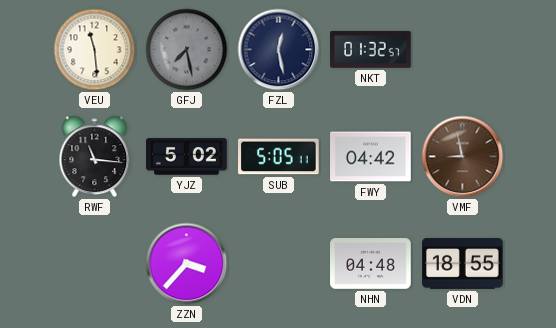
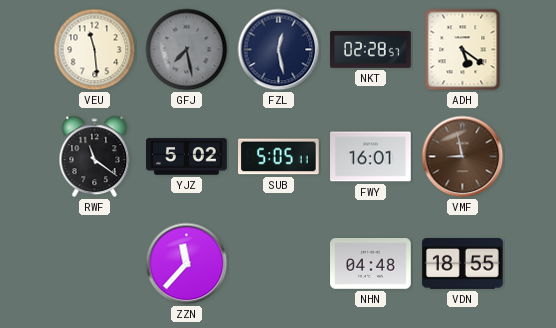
NKT: 01:32 -> 02:28
ADH: none -> 5:21
RWF: 11:16 -> 11:21
FWY: 04:42 -> 16:01
ZZN: 3:37 -> 11:37
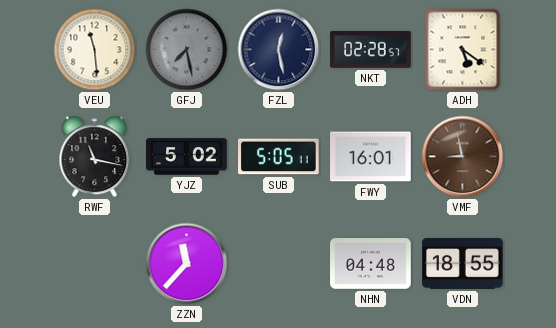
RWF: 11:21 -> 11:17
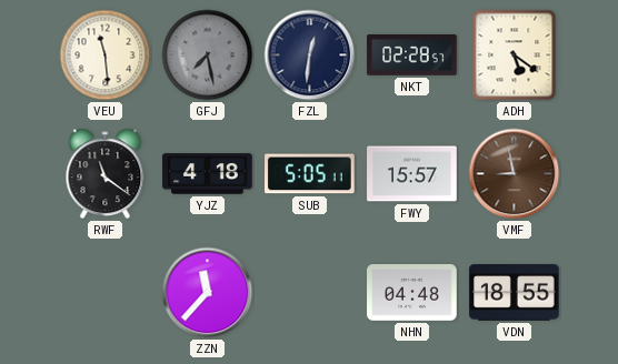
FZL: 12:28 -> 12:31
RWF: 11:17 -> 11:21
YJZ: 5:02 -> 4:18
FWY: 16:01 -> 15:57
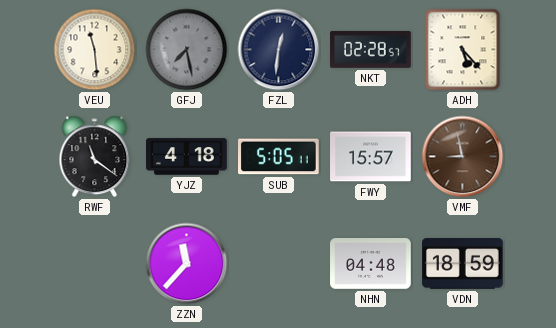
ADH: 5:21 -> 5:23
VDN: 18:55 -> 18:59
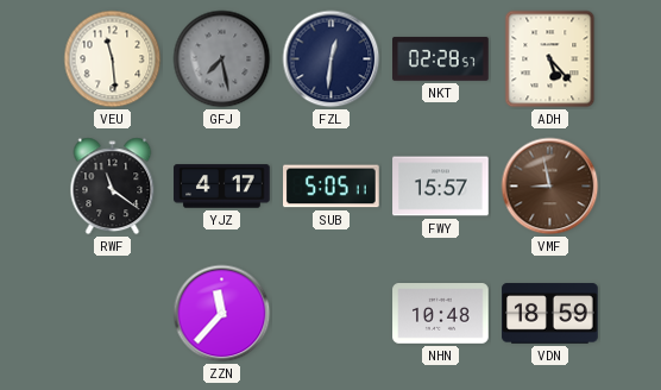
YJZ: 4:18 -> 4:17
NHN: 04:48 -> 10:48
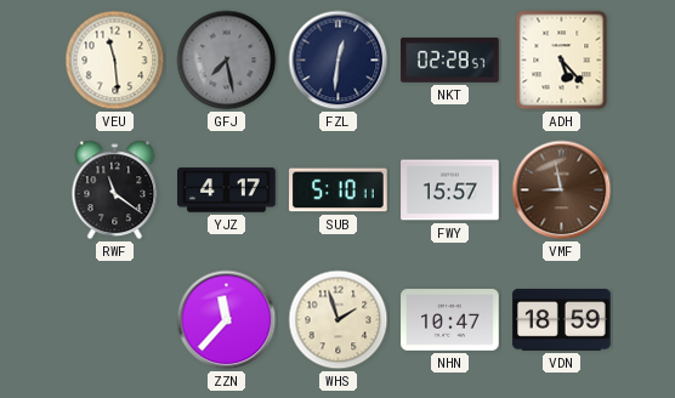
SUB: 5:05 -> 5:10
WHS: none -> 1:57
NHN: 10:48 -> 10:47
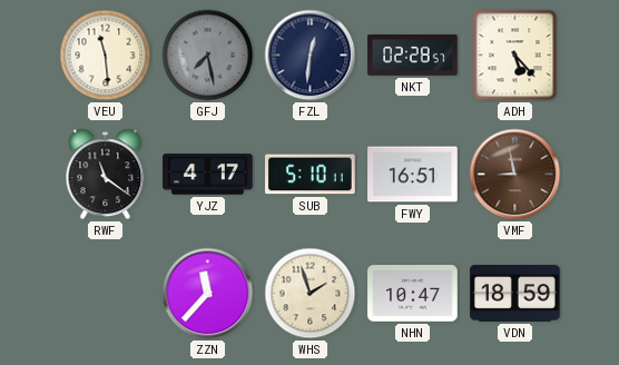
FWY: 15:57 -> 16:51
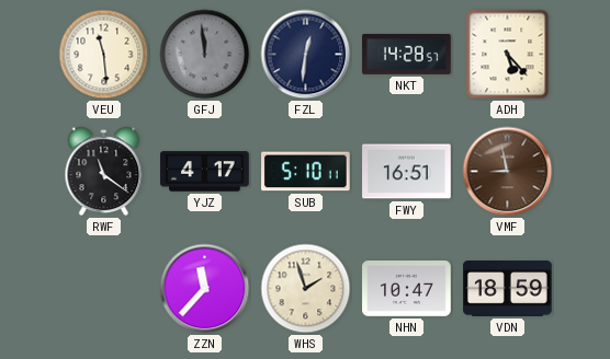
GFJ: 7:28 -> 11:59
NKT: 02:28 -> 14:28
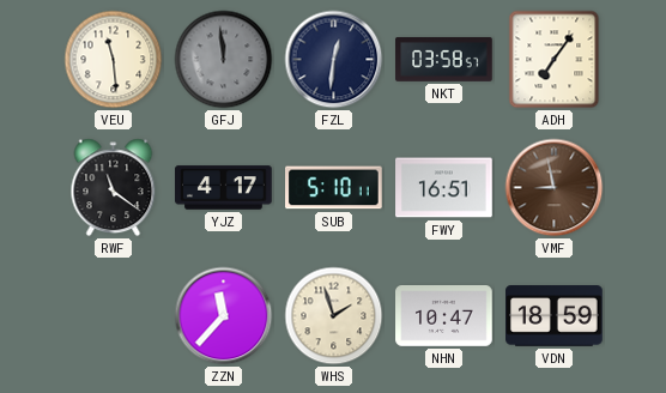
NKT: 14:28 -> 03:58
ADH: 5:23 -> 7:06
